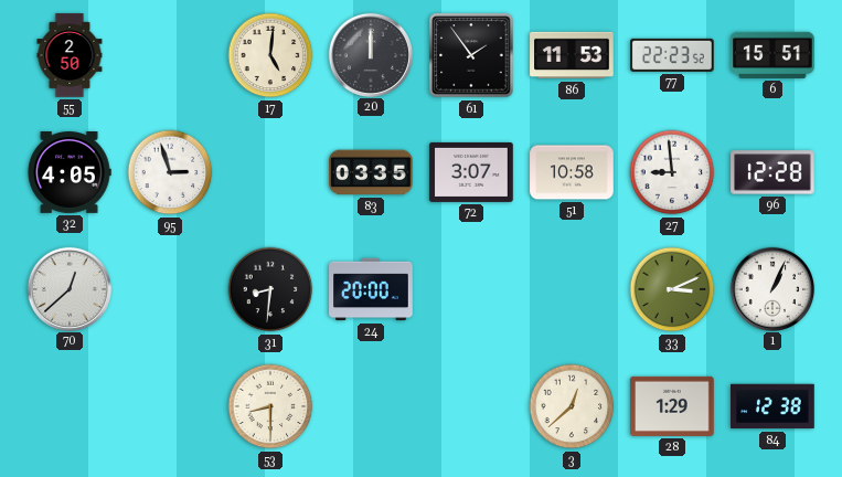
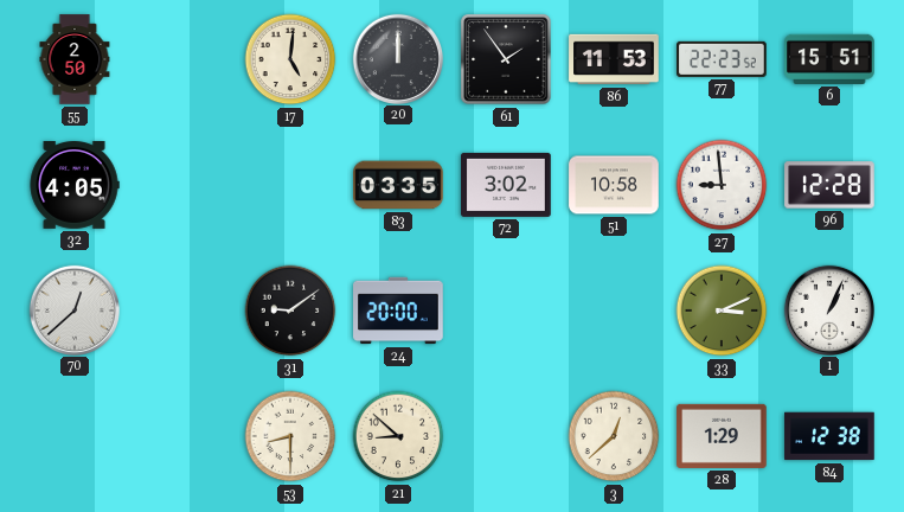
95: 2:57 -> none
72: 3:07 -> 3:02
31: 8:31 -> 9:09
21: none -> 8:52
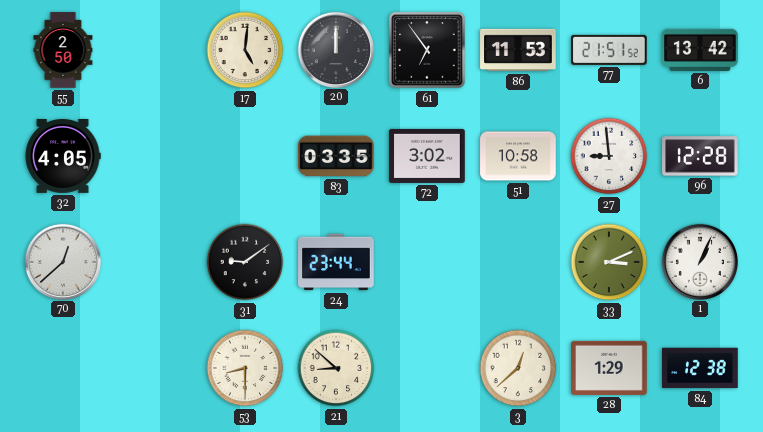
61: 1:54 -> 6:54
77: 22:23 -> 21:51
6: 15:51 -> 13:42
24: 20:00 -> 23:44
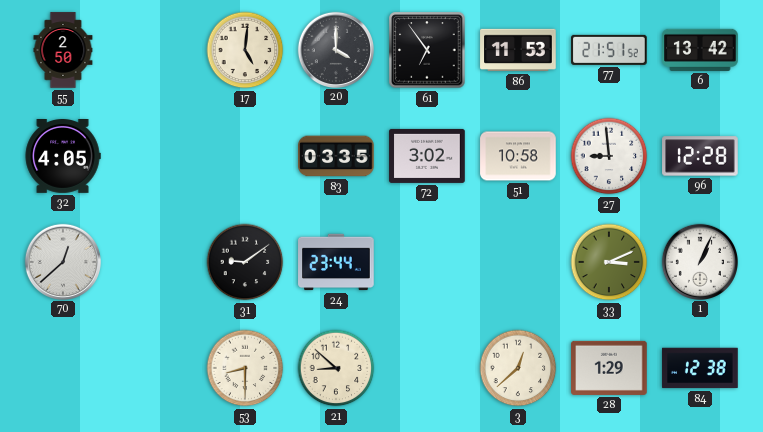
20: 12:00 -> 4:00
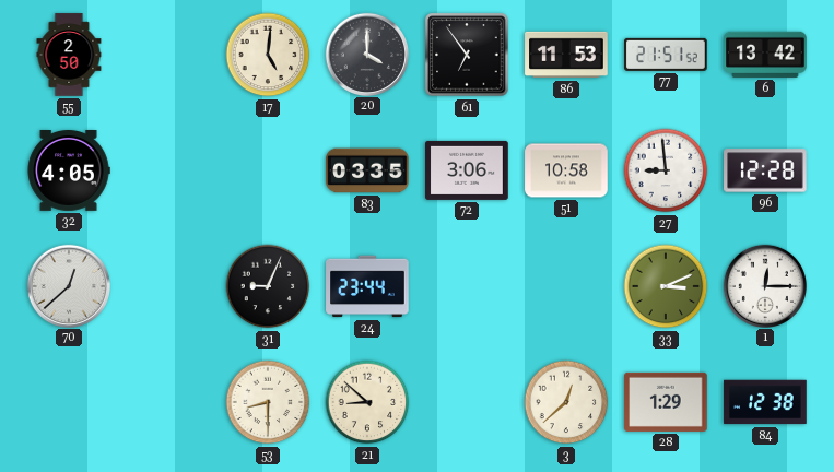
72: 3:02 -> 3:06
31: 9:09 -> 9:04
1: 1:04 -> 12:15
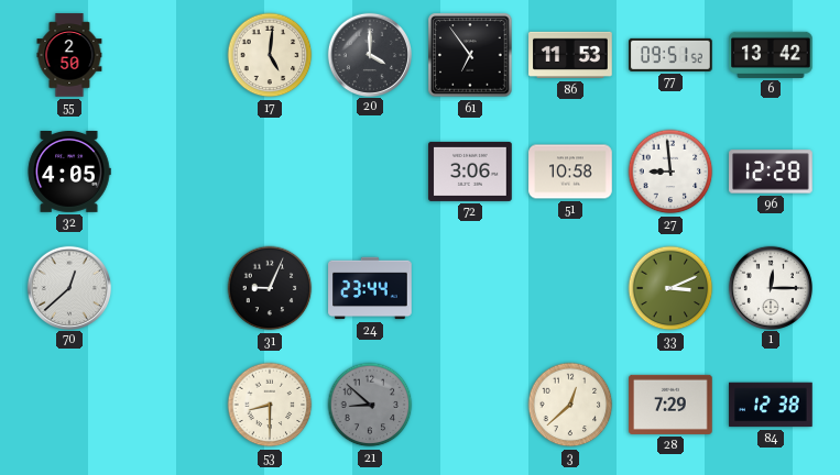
77: 21:51 -> 09:51
83: 03:35 -> none
21 dial: cream -> grey
28: 1:29 -> 7:29
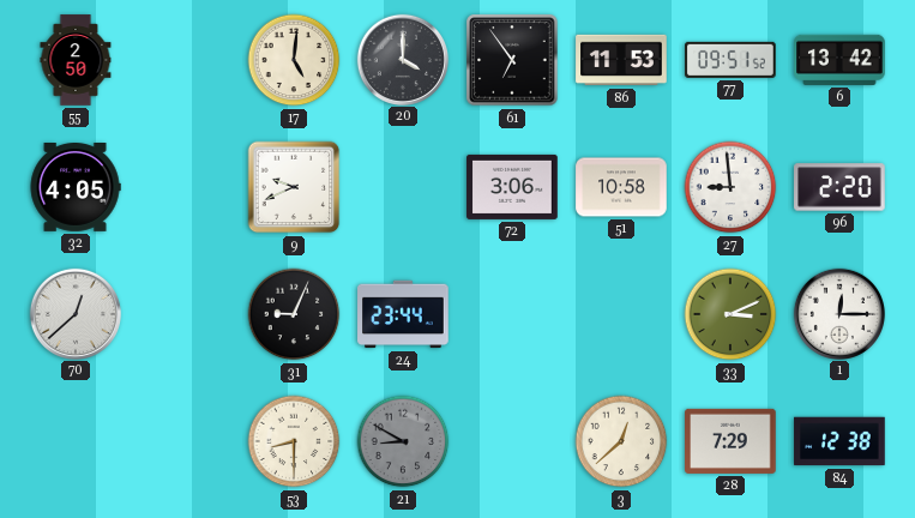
9: none -> 9:41
96: 12:28 -> 2:20
21: 8:52 -> 8:50
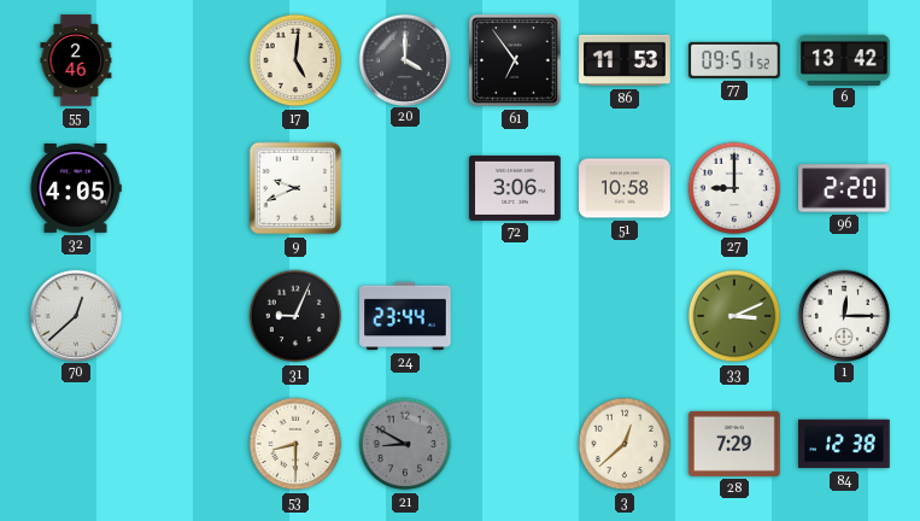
55: 2:50 -> 2:46
27: 8:59 -> 9:00
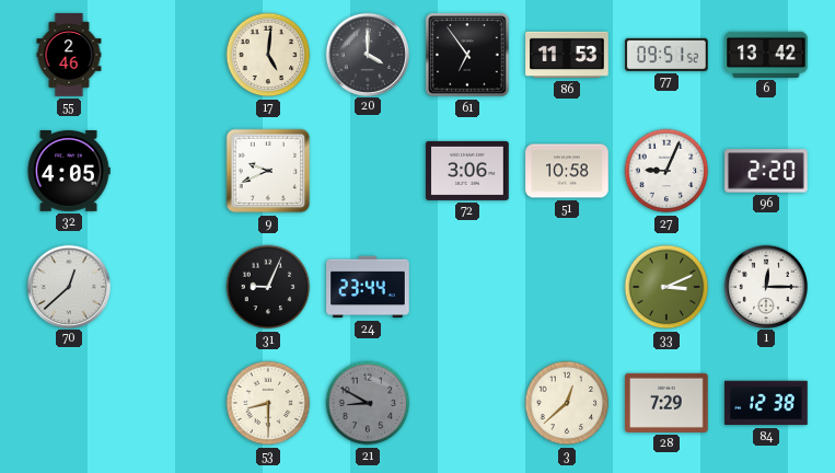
27: 9:00 -> 9:04
